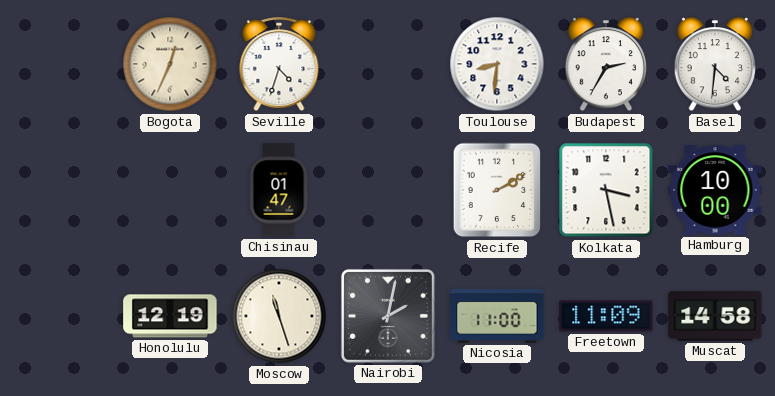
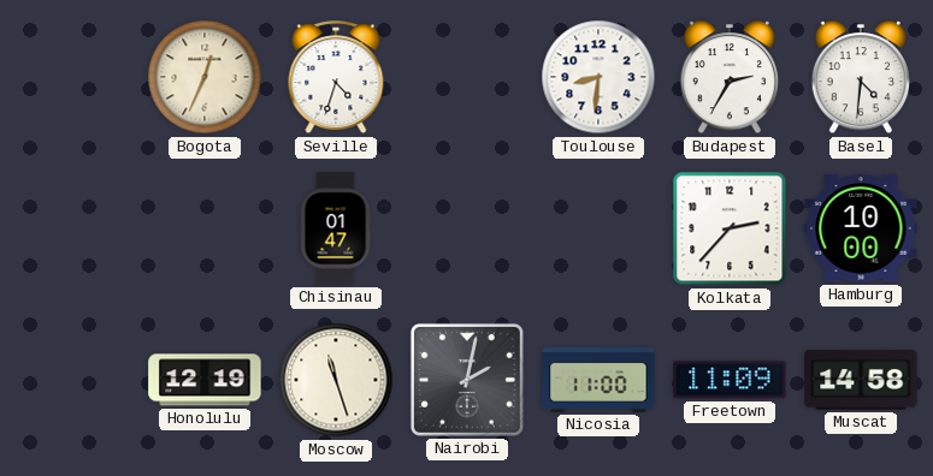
Recife: 2:10 -> none
Kolkata: 3:28 -> 2:37
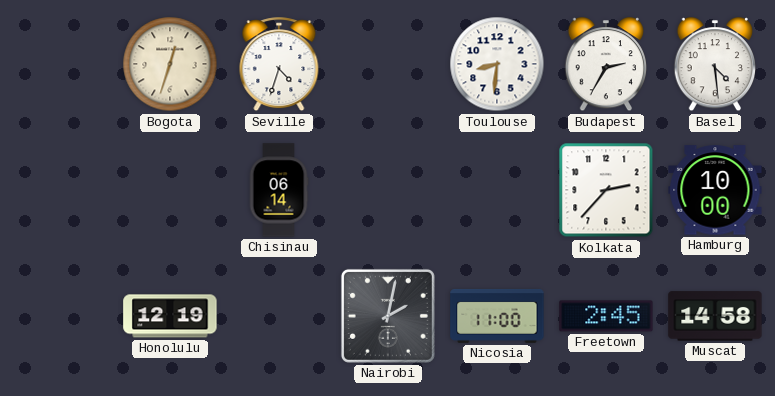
Bogota: 12:34 -> 12:33
Basel: 4:31 -> 4:29
Chisinau: 01:47 -> 06:14
Moscow: 11:27 -> none
Freetown: 11:09 -> 2:45
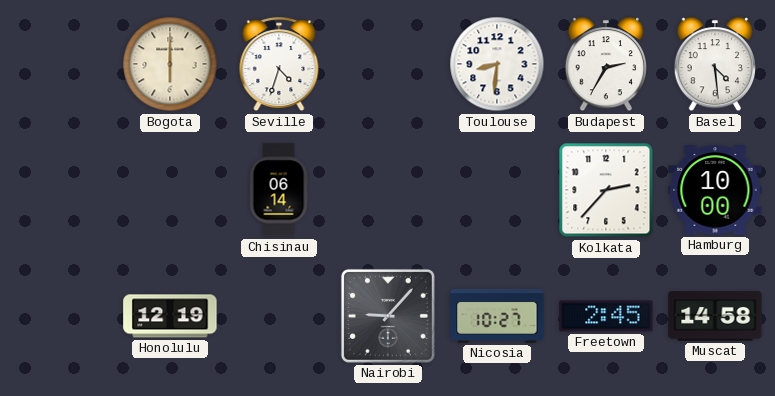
Bogota: 12:33 -> 6:00
Nairobi: 2:02 -> 9:07
Nicosia: 11:00 -> 10:27
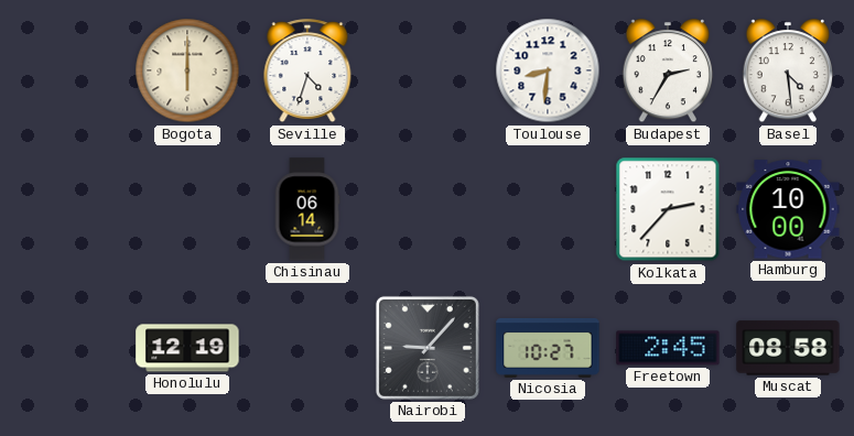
Muscat: 14:58 -> 08:58
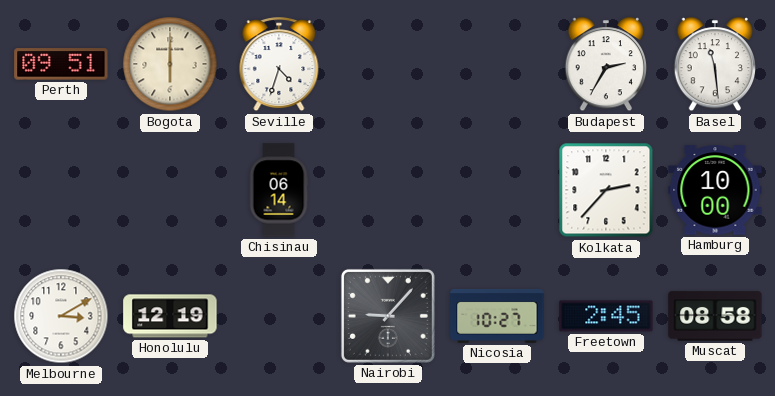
Perth: none -> 09:51
Toulouse: 8:31 -> none
Basel: 4:29 -> 11:29
Melbourne: none -> 3:10
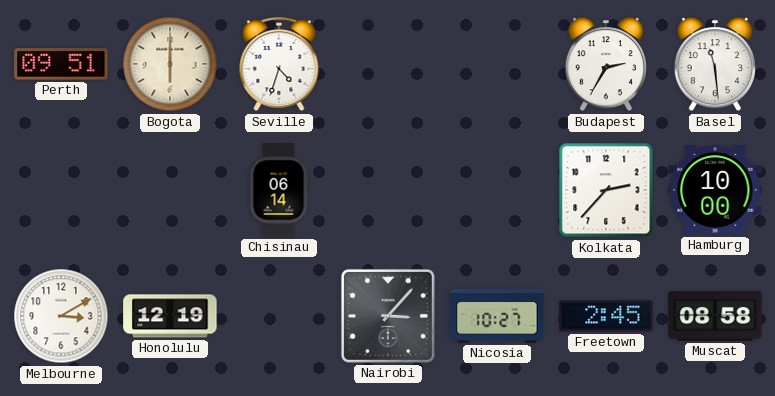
Nairobi: 9:07 -> 3:07
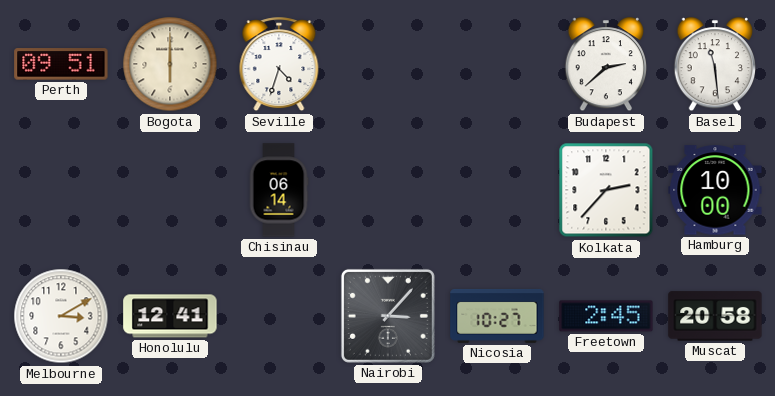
Budapest: 2:35 -> 2:38
Honolulu: 12:19 -> 12:41
Muscat: 08:58 -> 20:58
